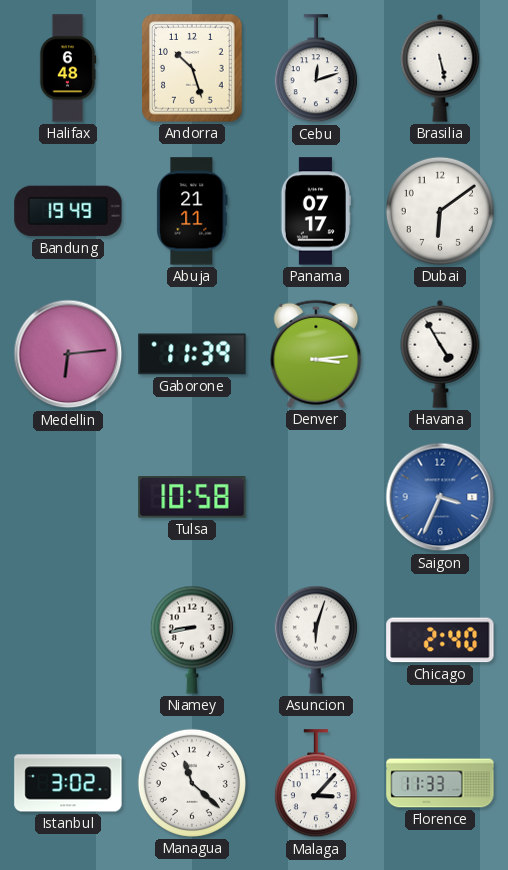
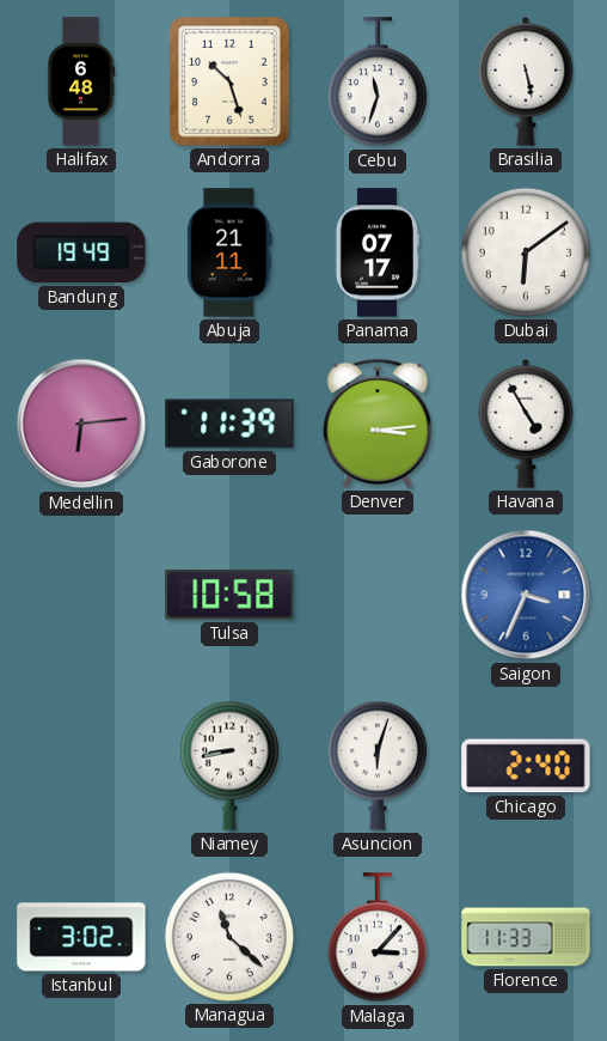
Cebu: 12:12 -> 11:33
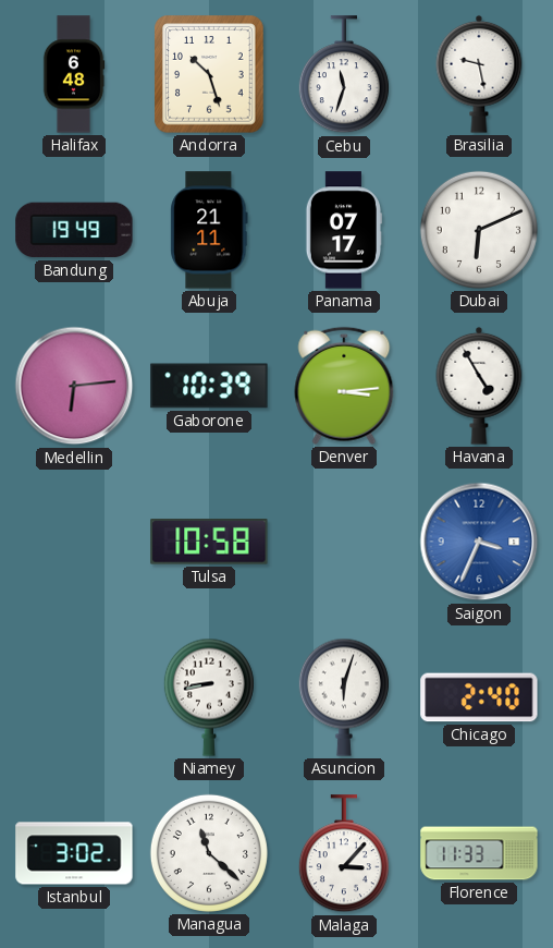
Brasilia: 5:28 -> 9:28
Dubai: 6:09 -> 6:11
Gaborone: 11:39 -> 10:39
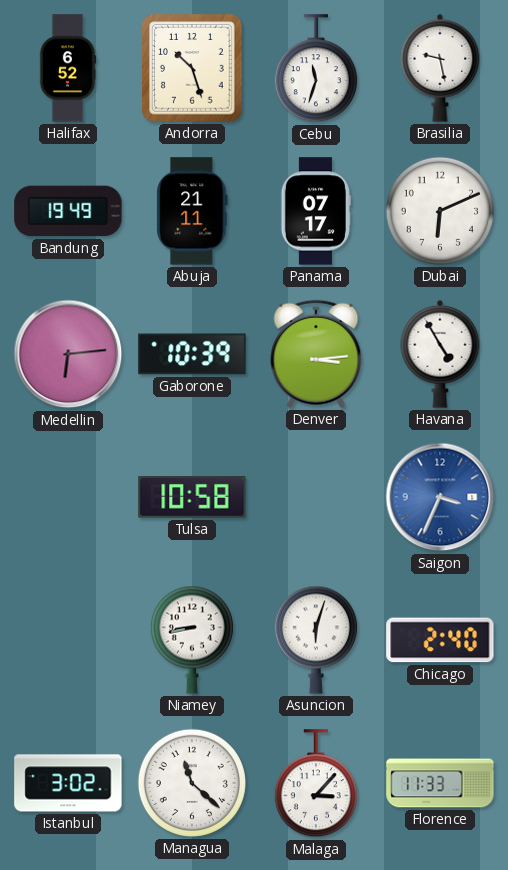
Halifax: 6:48 -> 6:52
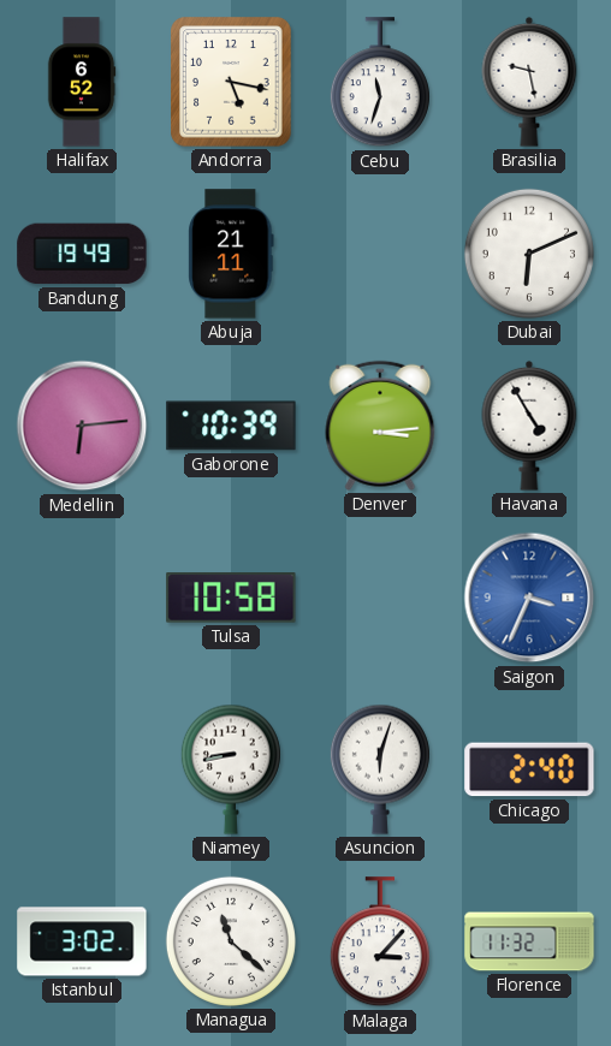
Andorra: 10:27 -> 5:17
Panama: 07:17 -> none
Florence: 11:33 -> 11:32
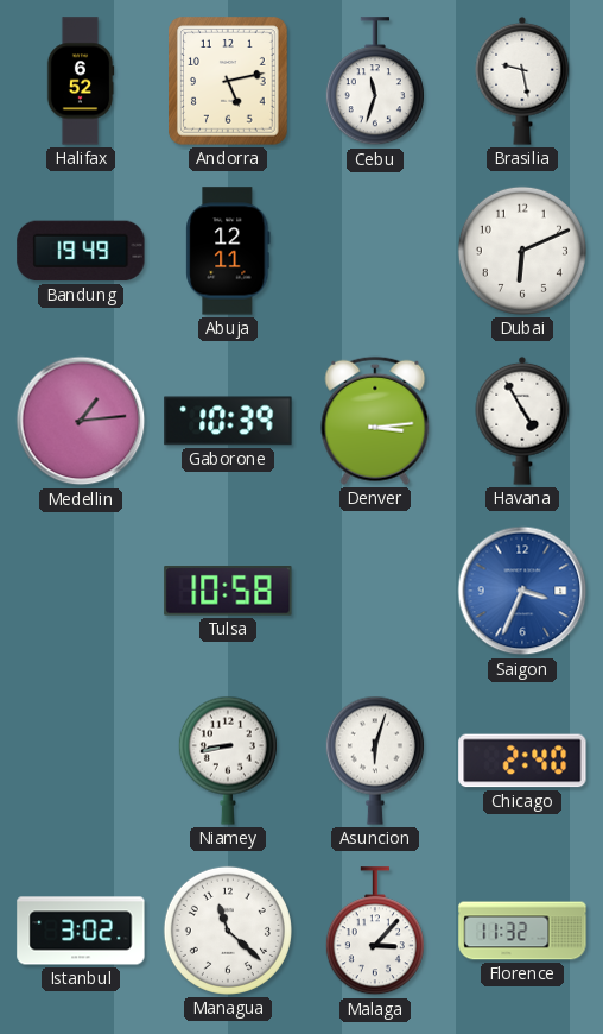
Andorra: 5:17 -> 5:13
Abuja: 21:11 -> 12:11
Medellin: 6:14 -> 1:14
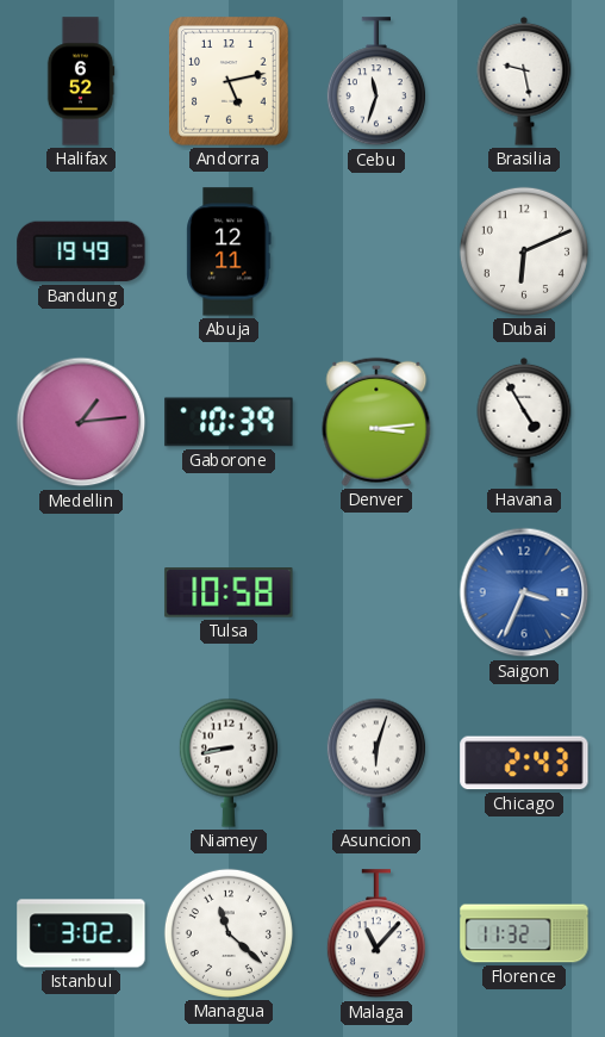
Chicago: 2:40 -> 2:43
Malaga: 3:07 -> 11:07
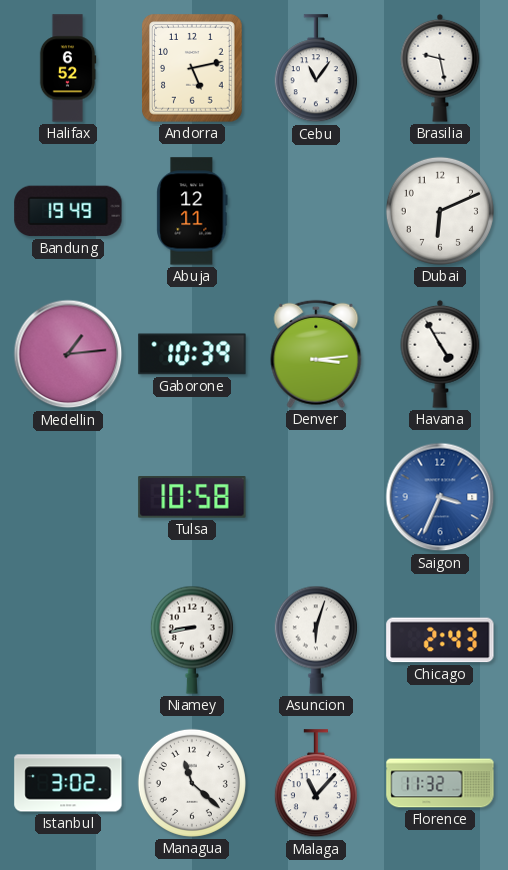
Cebu: 11:33 -> 11:06
